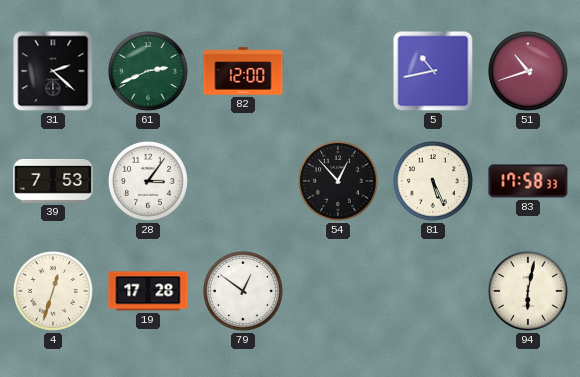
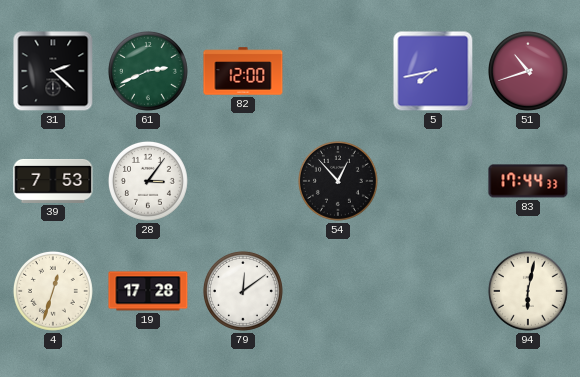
5: 10:43 -> 7:43
81: 5:26 -> none
83: 17:58 -> 17:44
79: 12:51 -> 12:09
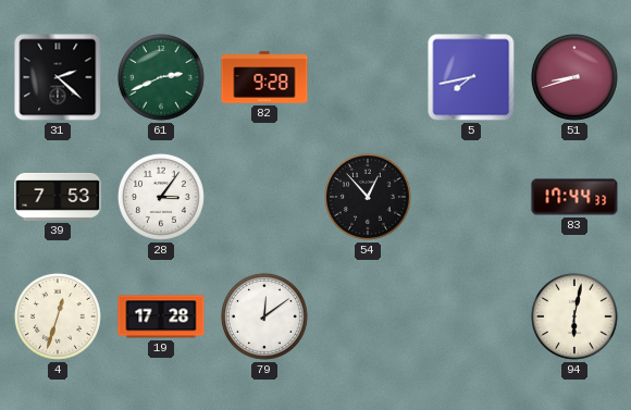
82: 12:00 -> 9:28
51: 10:42 -> 8:42
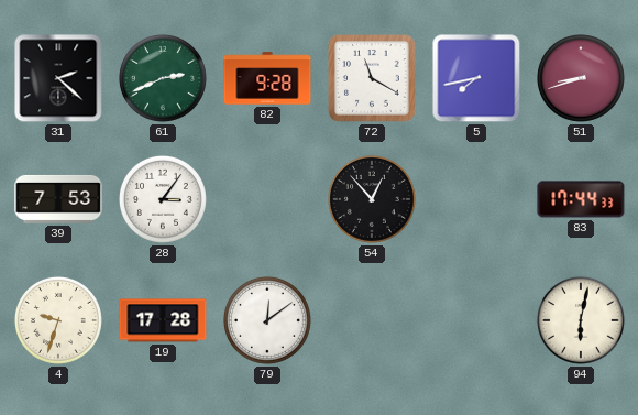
72: none -> 11:20
4: 12:33 -> 9:33
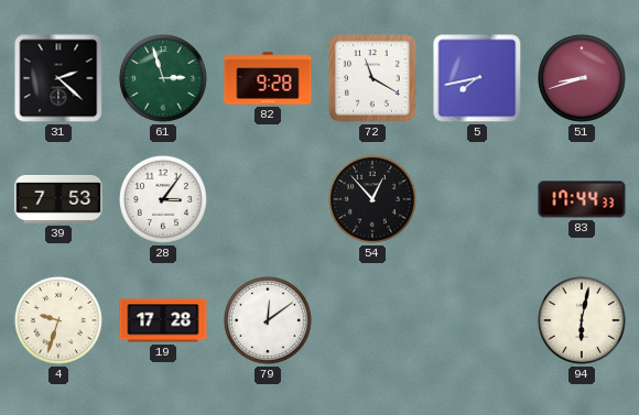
61: 2:41 -> 2:57
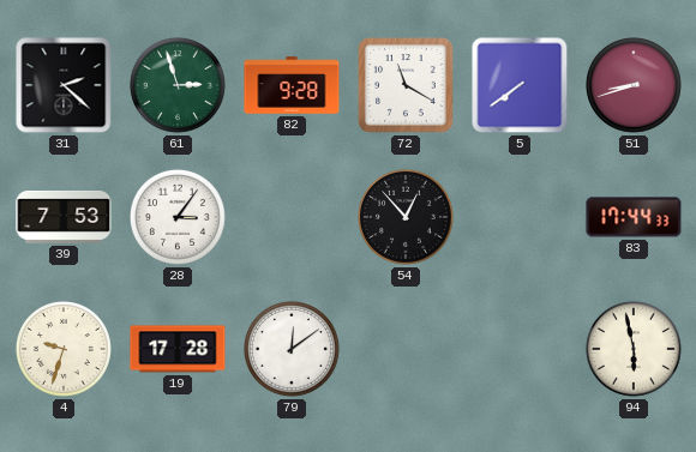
5: 7:43 -> 7:39
94: 6:02 -> 5:58
